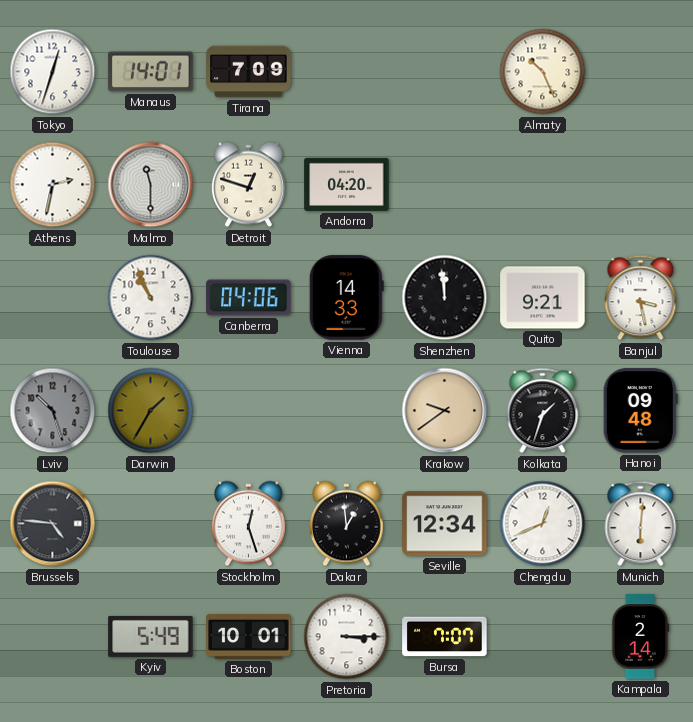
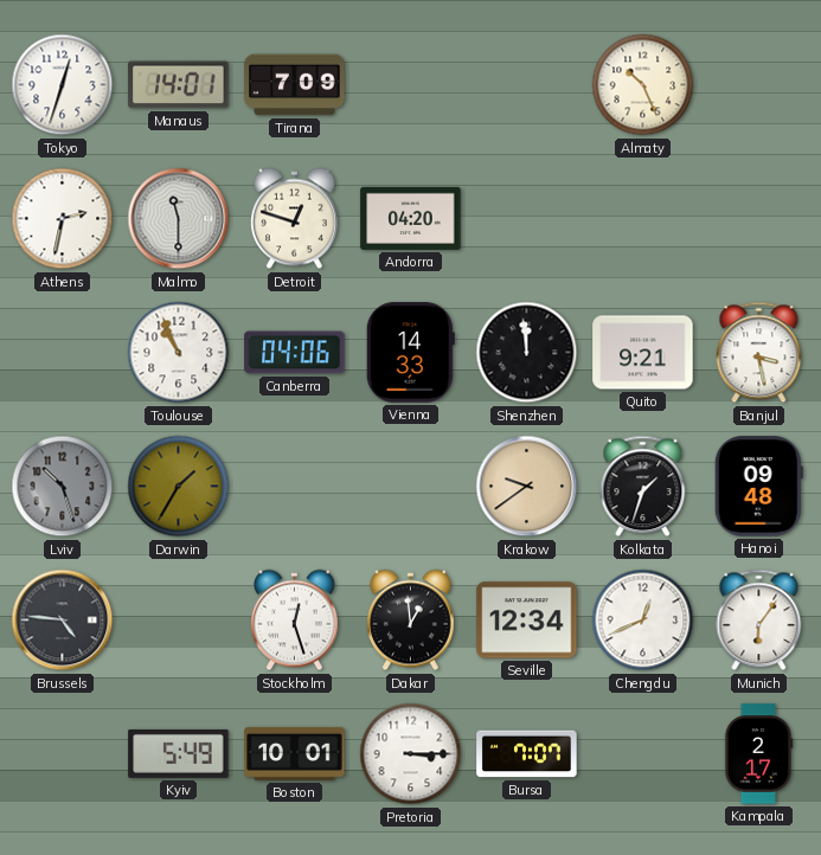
Munich: 6:01 -> 6:06
Kampala: 2:14 -> 2:17
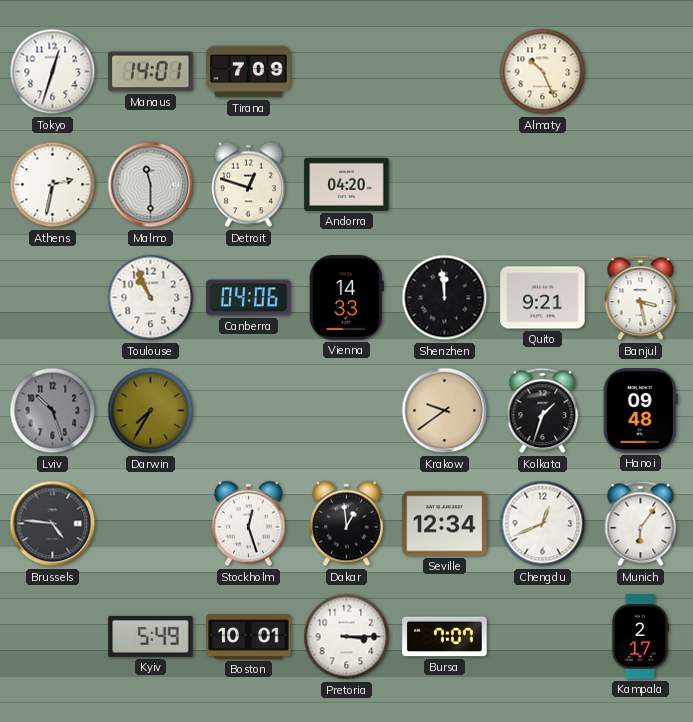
Darwin: 1:35 -> 7:35
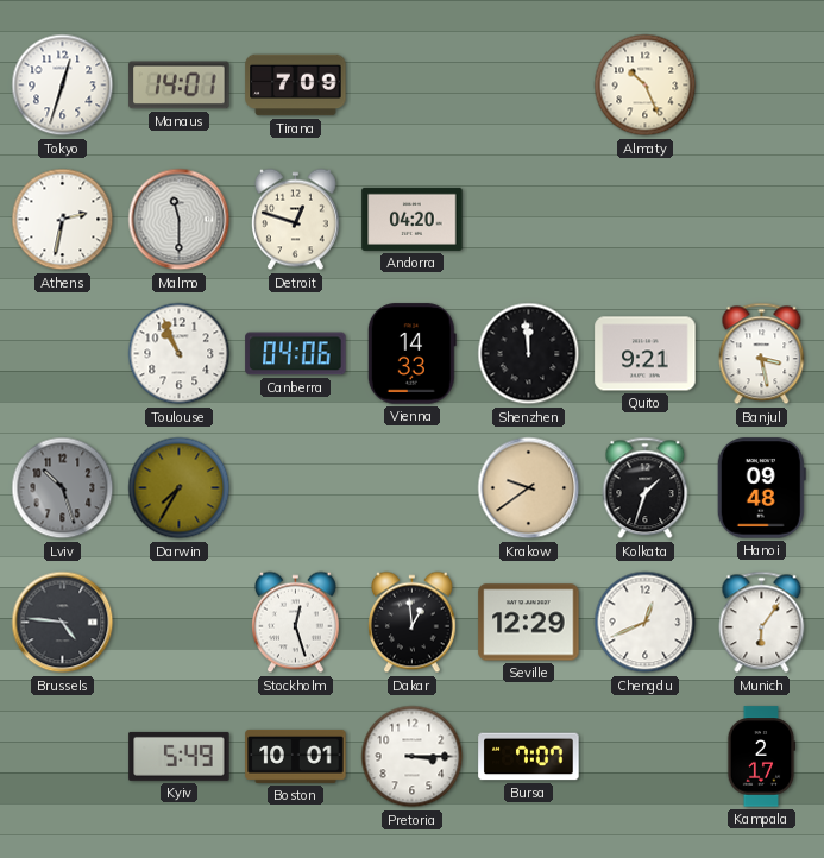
Seville: 12:34 -> 12:29
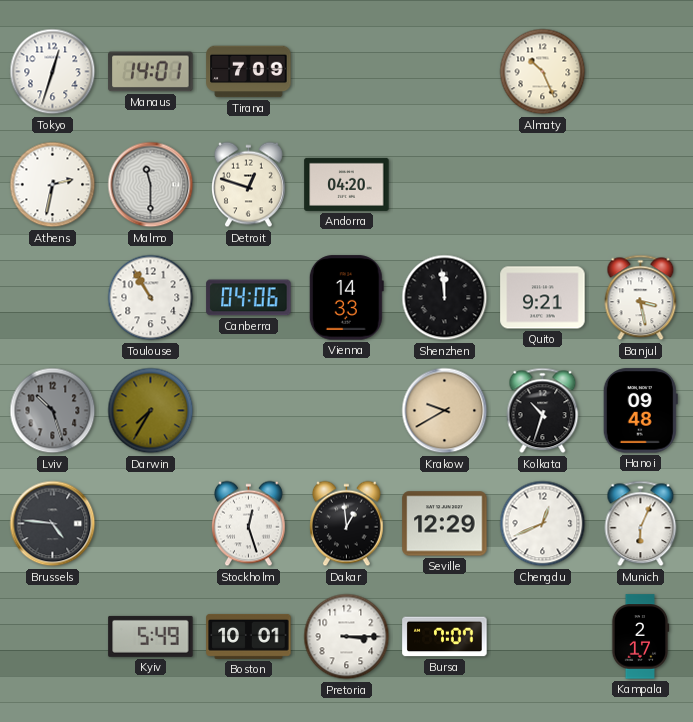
Toulouse: 10:56 -> 10:55
Krakow: 9:39 -> 9:40
Kolkata: 1:33 -> 10:33
Munich: 6:06 -> 6:04
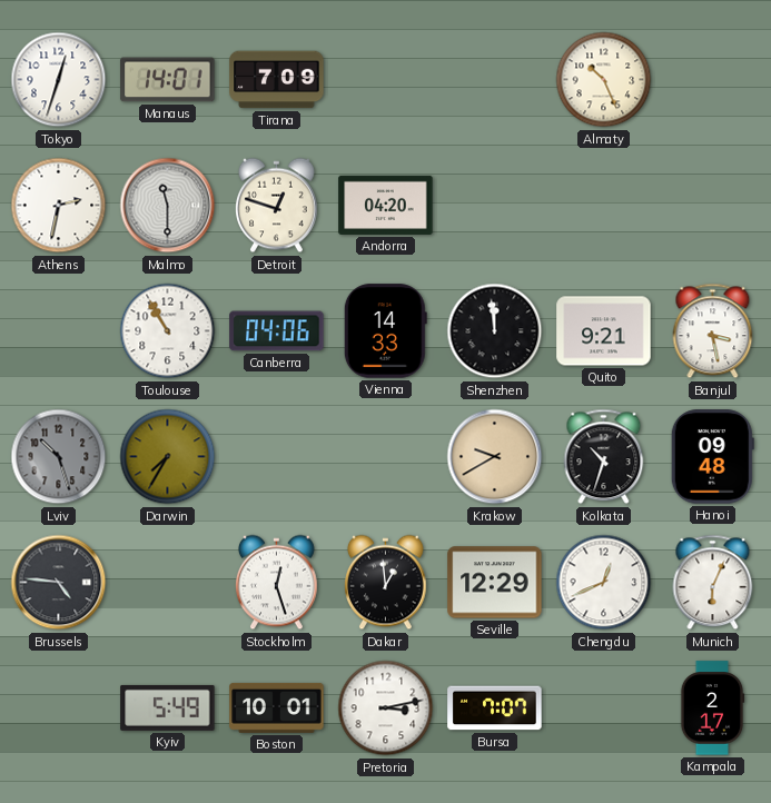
Pretoria: 3:15 -> 3:13
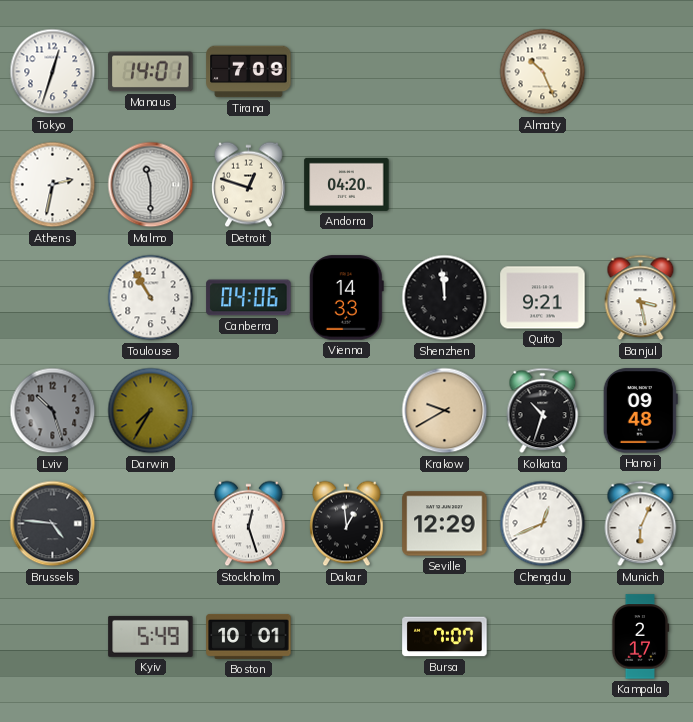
Pretoria: 3:13 -> none
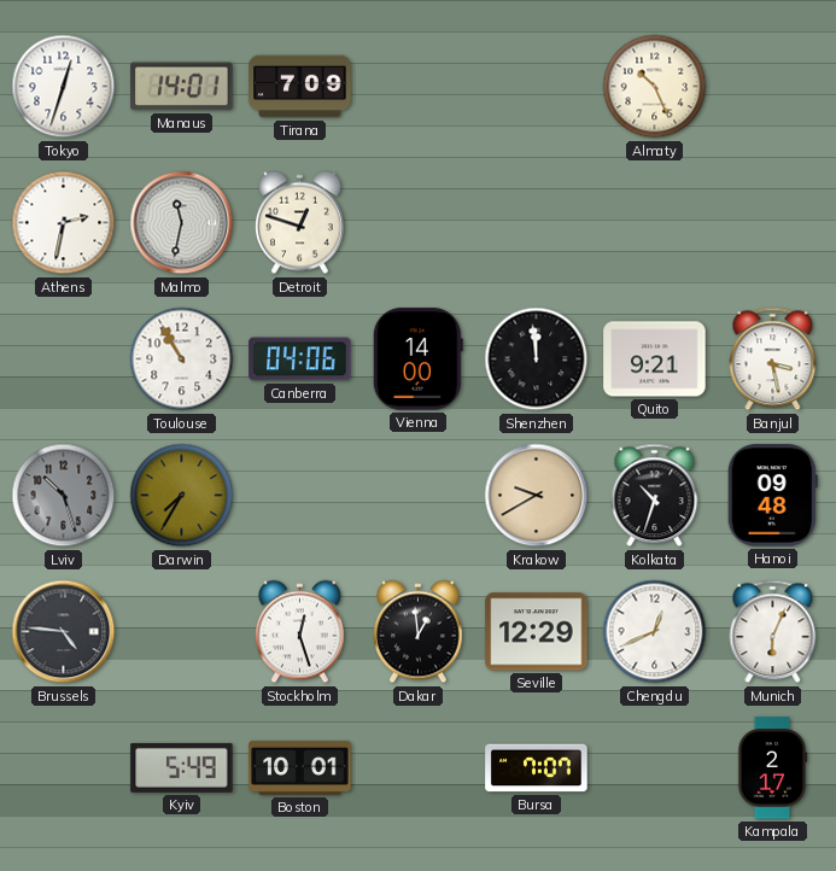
Malmo: 11:30 -> 11:32
Andorra: 04:20 -> none
Vienna: 14:33 -> 14:00
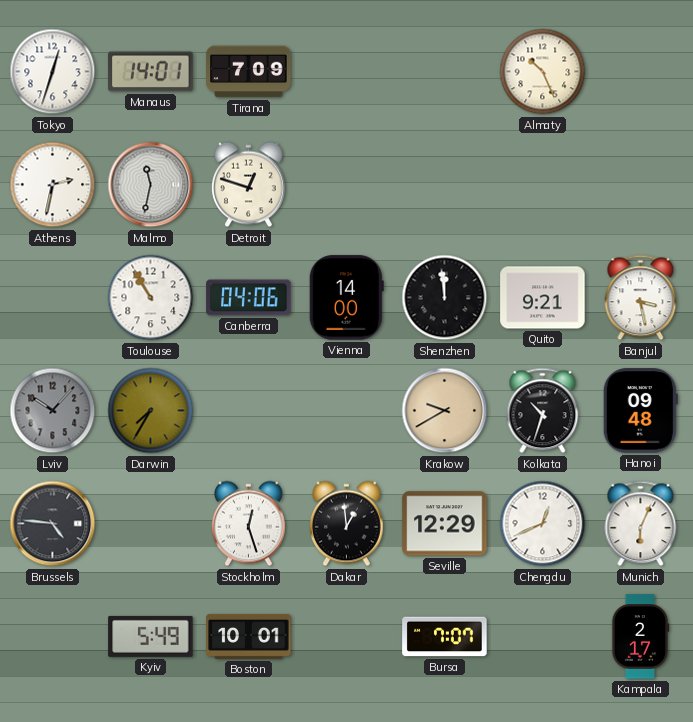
Lviv: 10:27 -> 10:07
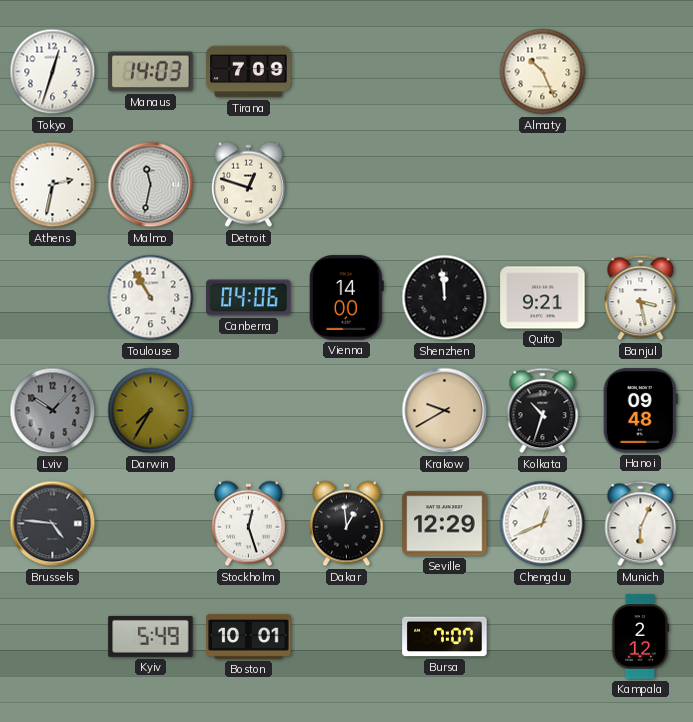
Manaus: 14:01 -> 14:03
Kampala: 2:17 -> 2:12
